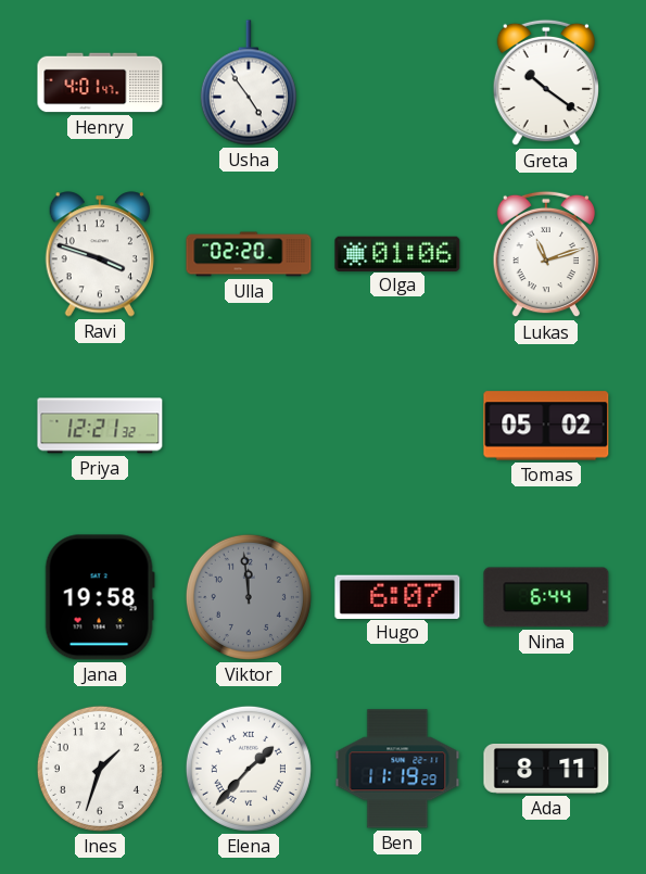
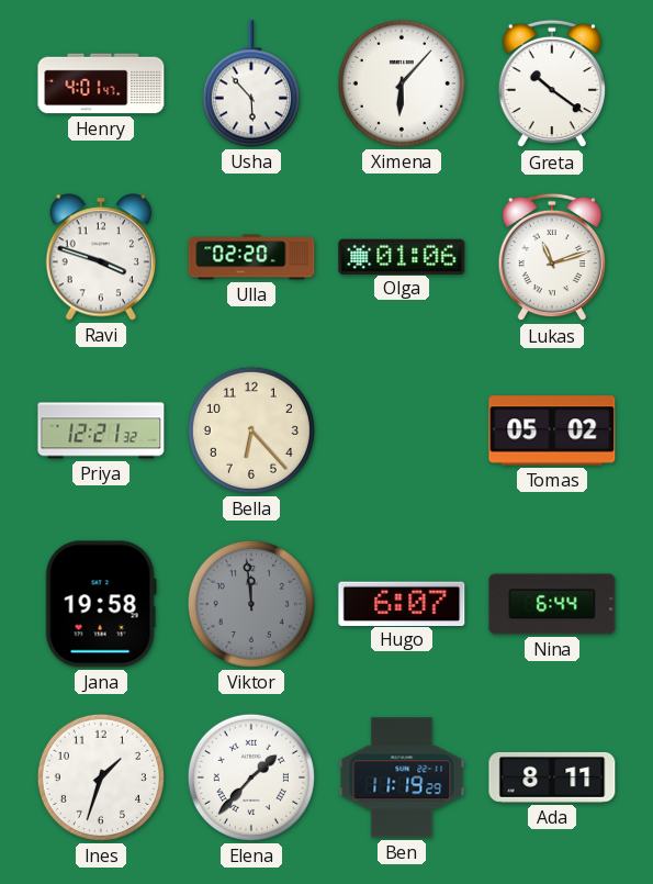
Usha: 4:54 -> 5:53
Ximena: none -> 6:07
Bella: none -> 6:23
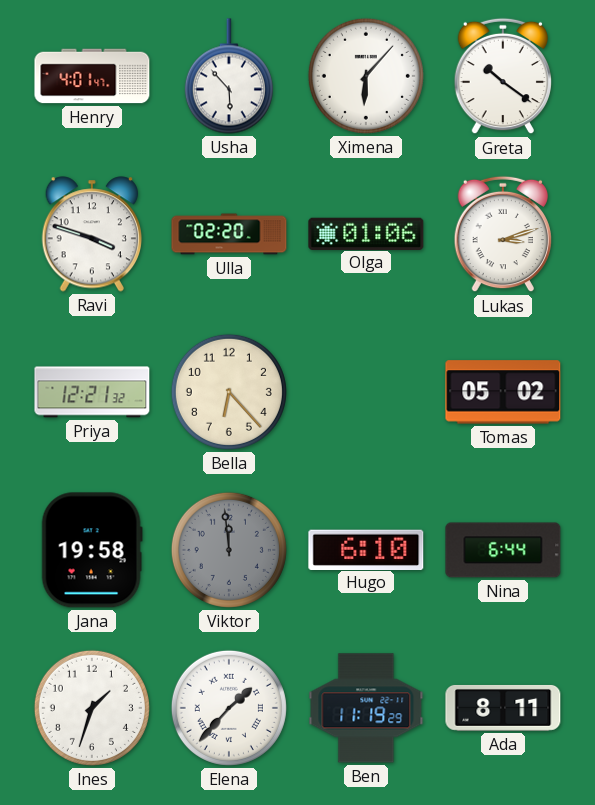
Lukas: 11:12 -> 3:12
Hugo: 6:07 -> 6:10
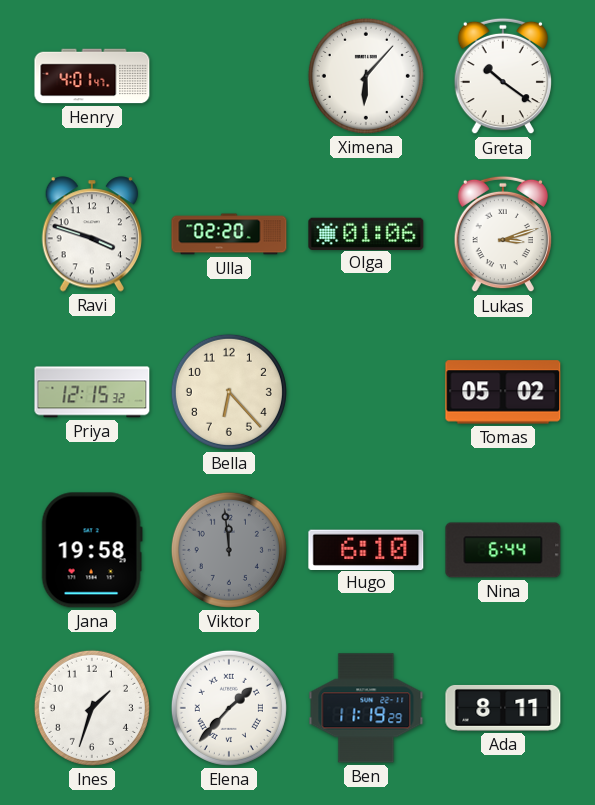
Usha: 5:53 -> none
Priya: 12:21 -> 12:15
